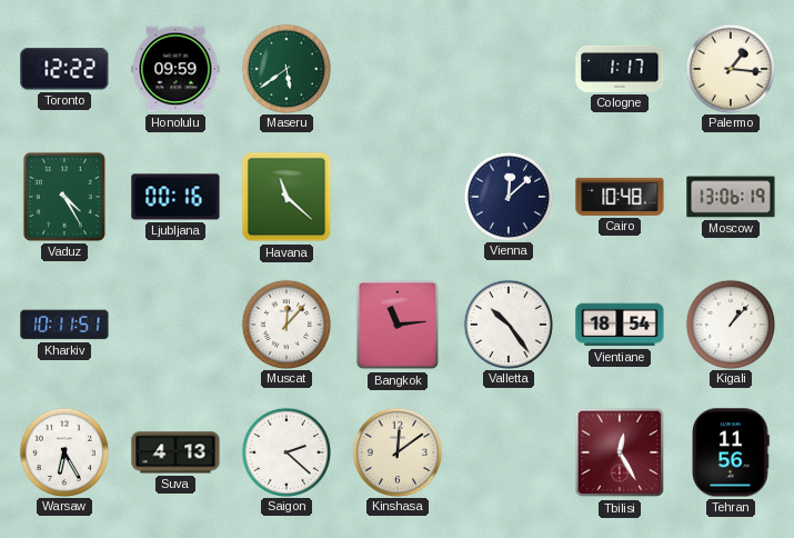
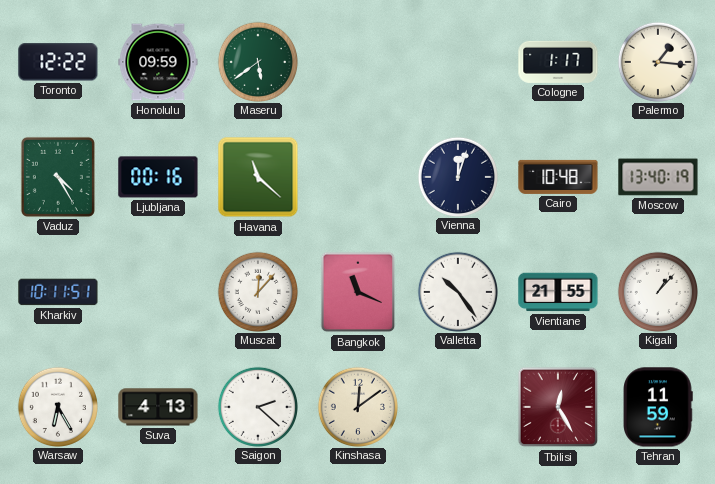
Vienna: 12:08 -> 12:03
Moscow: 13:06 -> 13:40
Bangkok: 11:14 -> 11:19
Vientiane: 18:54 -> 21:55
Tehran: 11:56 -> 11:59
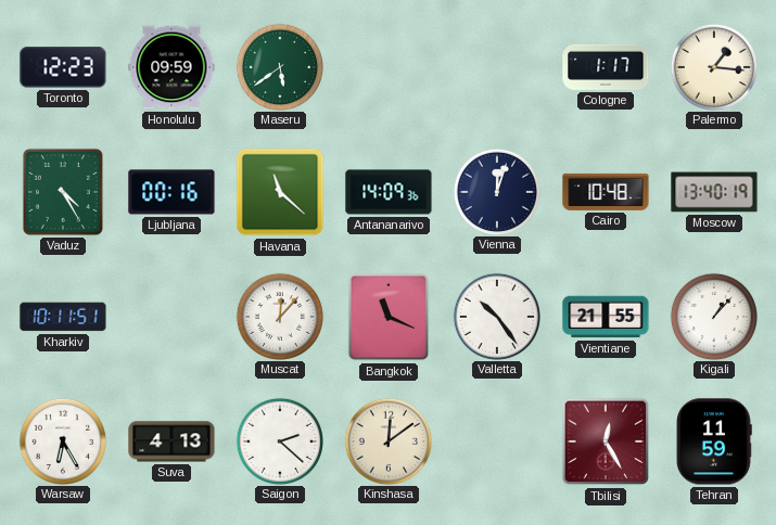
Toronto: 12:22 -> 12:23
Antananarivo: none -> 14:09
